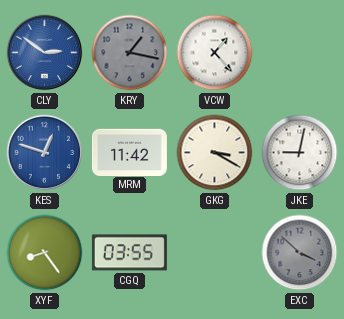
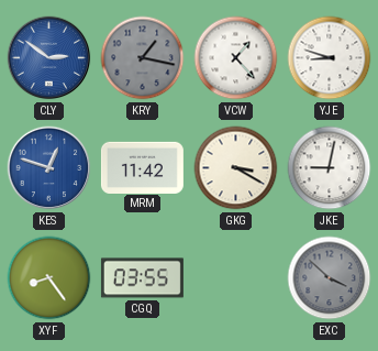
YJE: none -> 8:48
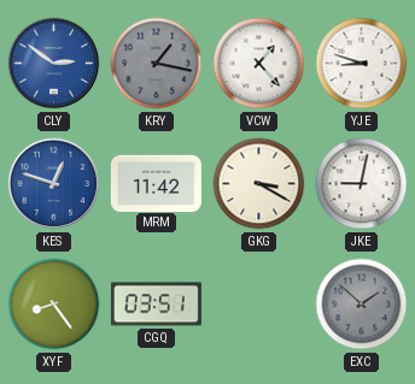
CGQ: 03:55 -> 03:51
EXC: 3:52 -> 1:52
